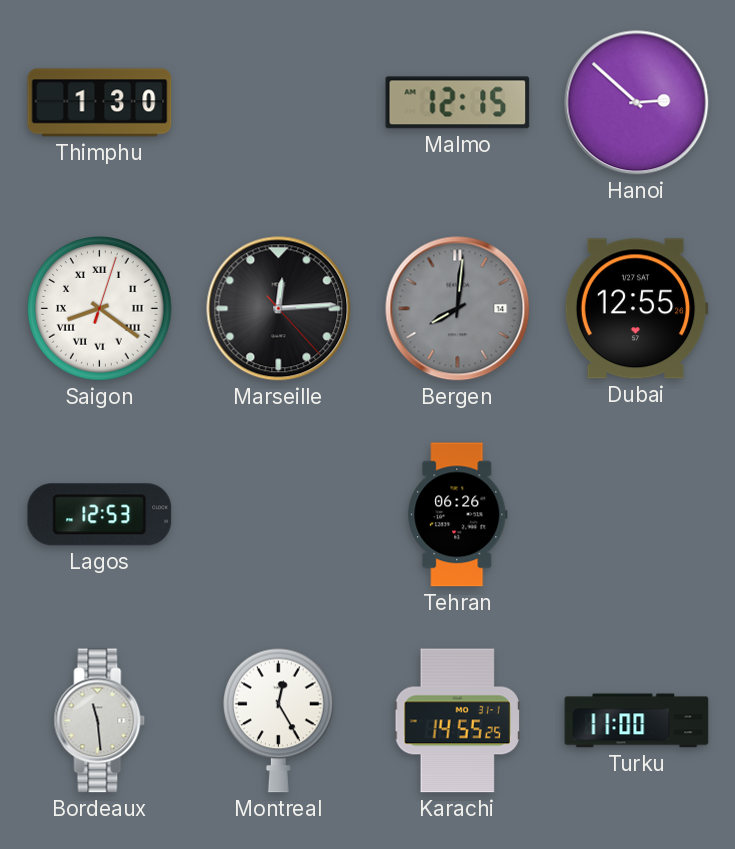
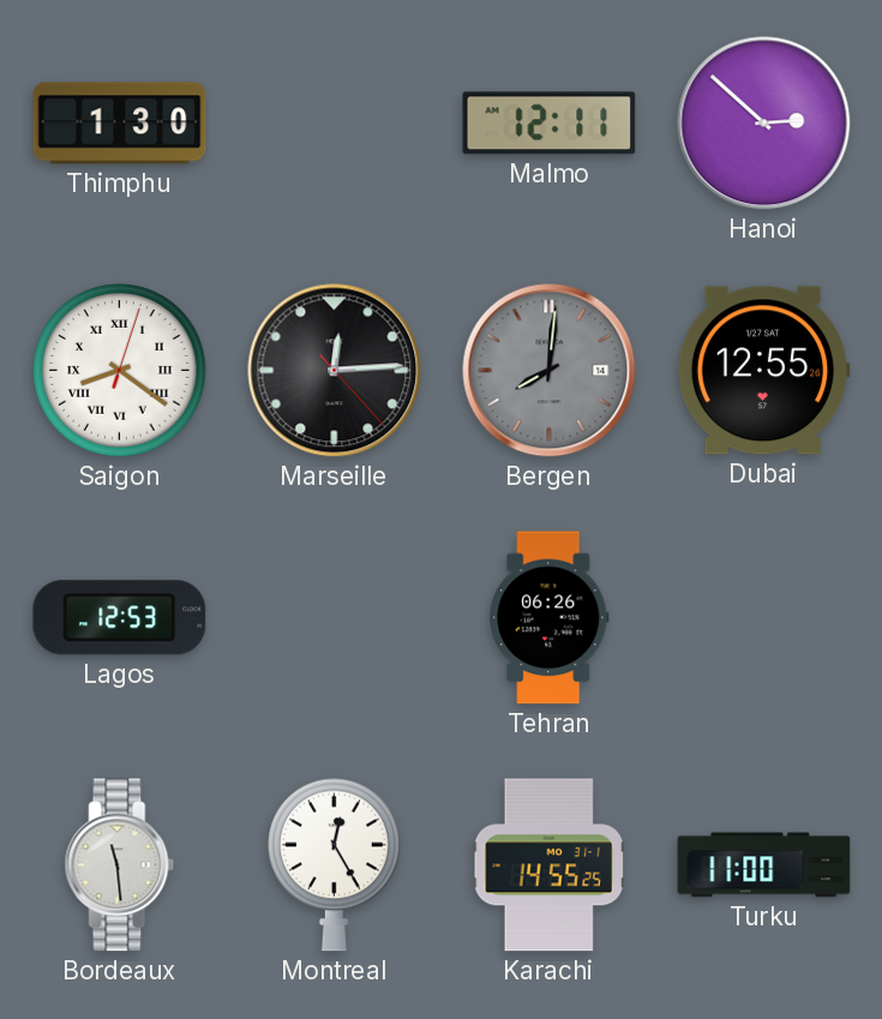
Malmo: 12:15 -> 12:11
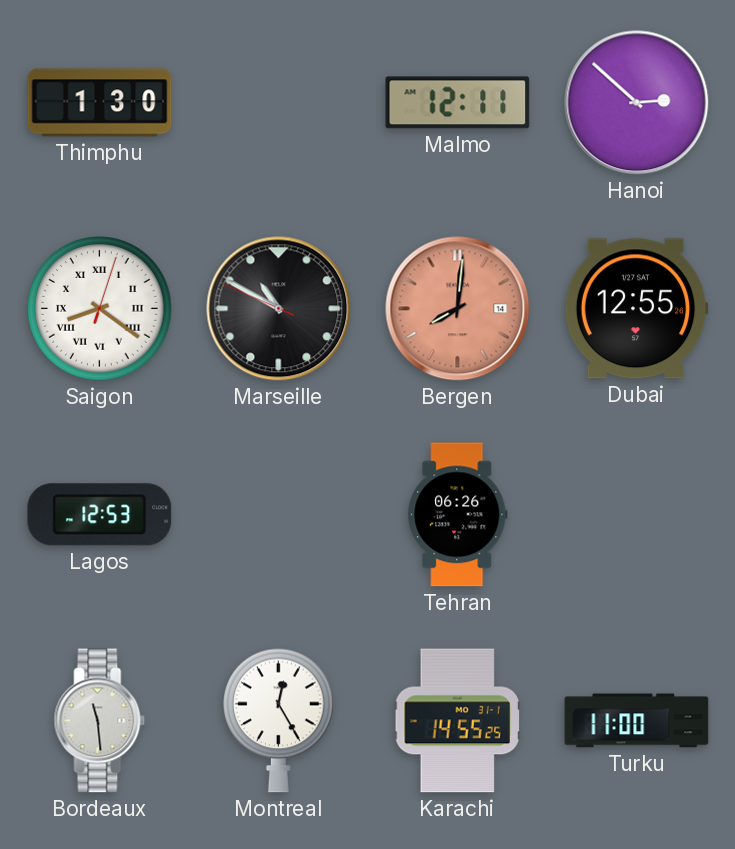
Marseille: 12:14 -> 10:49
Bergen dial: grey -> salmon
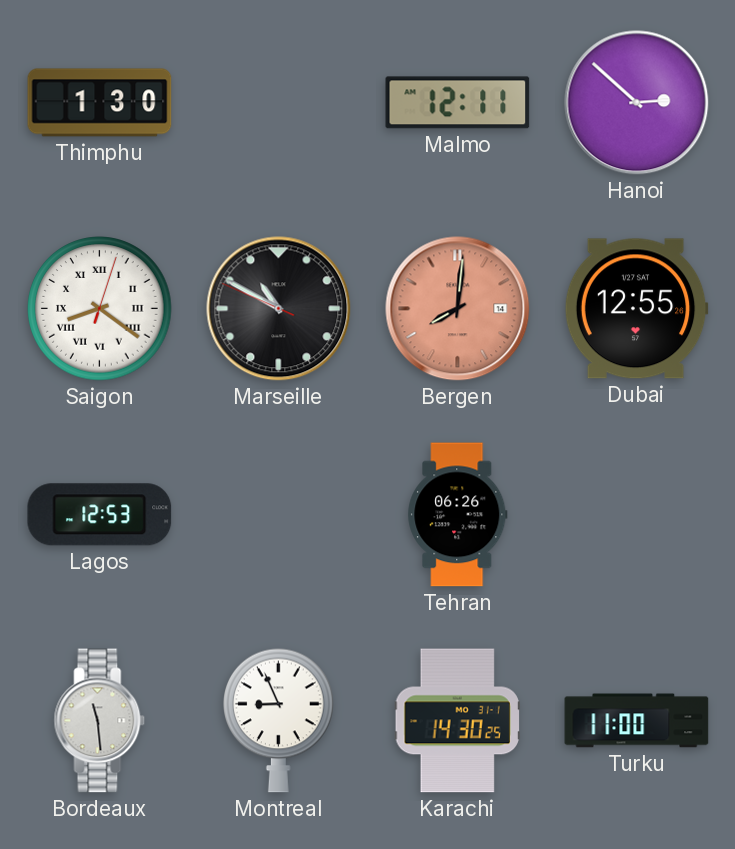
Montreal: 12:25 -> 8:56
Karachi: 14:55 -> 14:30
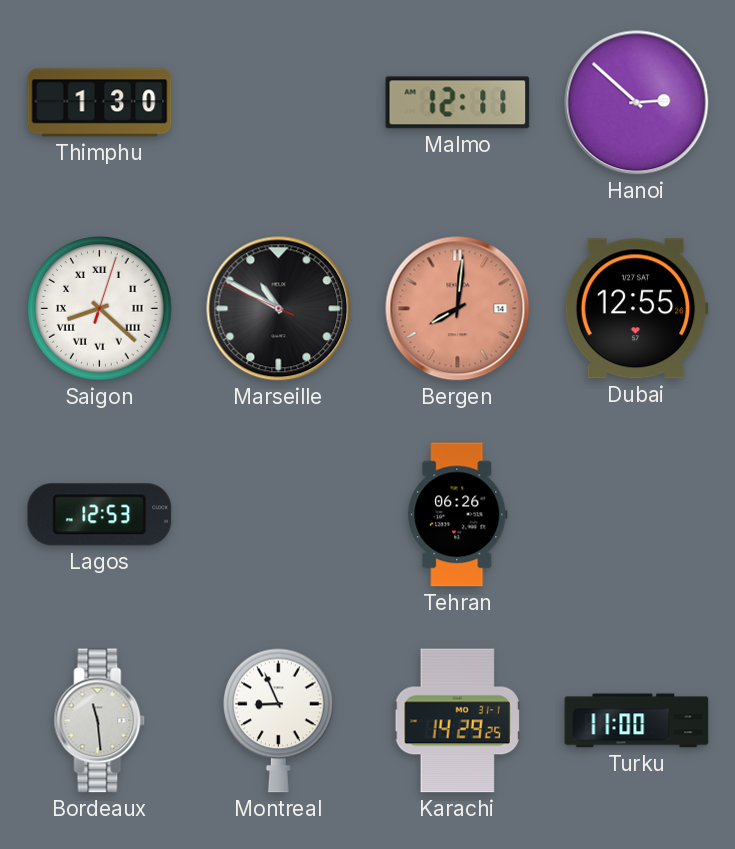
Saigon: 8:21 -> 8:22
Karachi: 14:30 -> 14:29
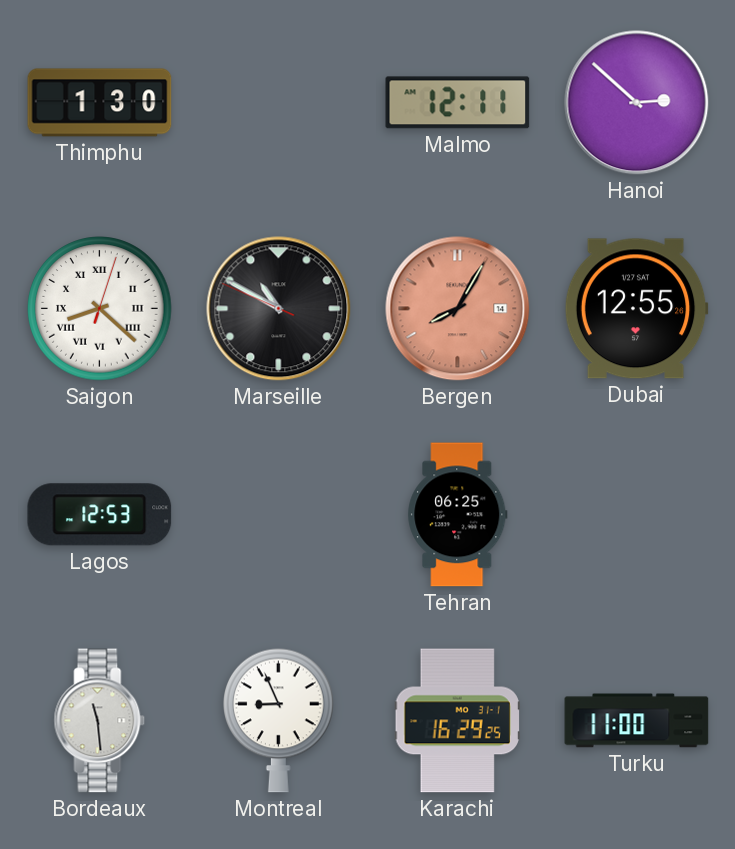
Bergen: 8:01 -> 8:05
Tehran: 06:26 -> 06:25
Karachi: 14:29 -> 16:29
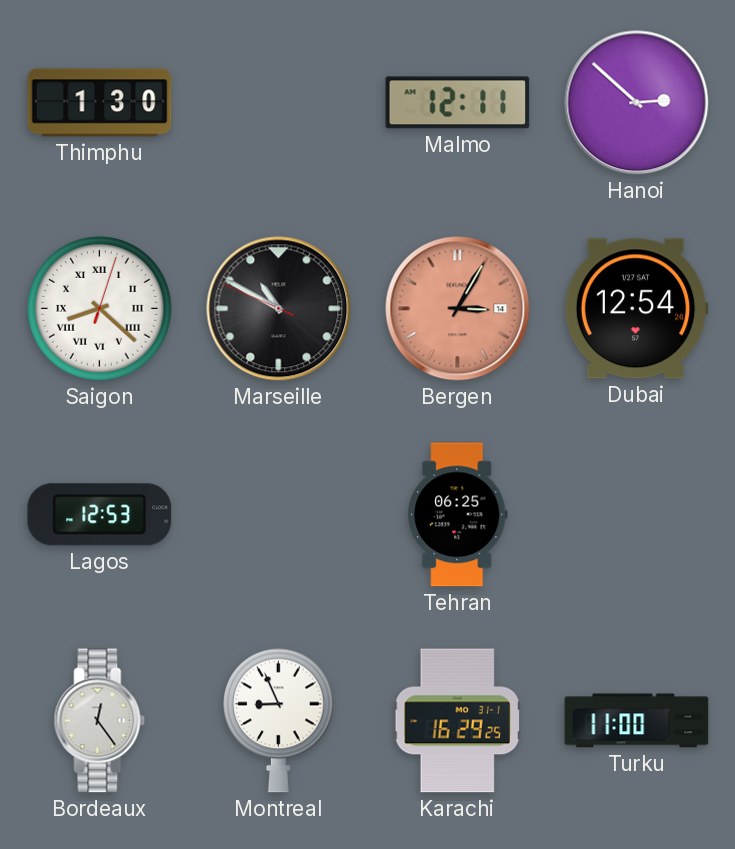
Bergen: 8:05 -> 3:05
Dubai: 12:55 -> 12:54
Bordeaux: 11:29 -> 12:24
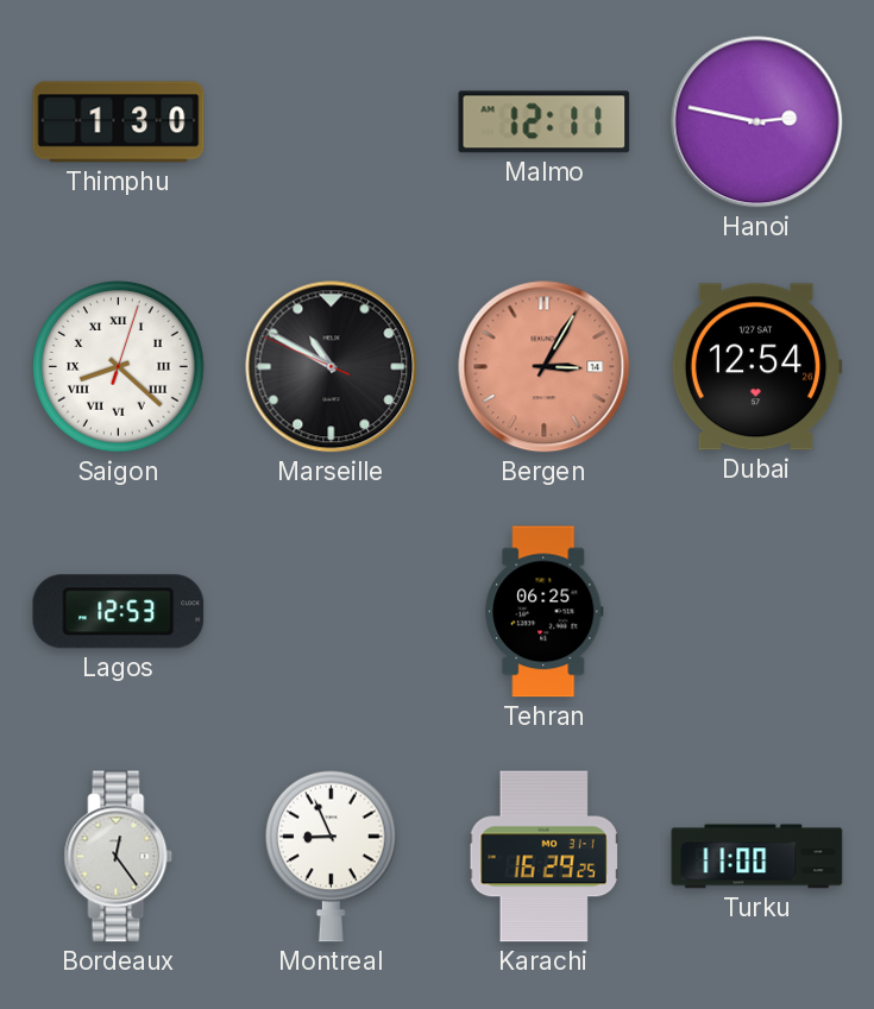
Hanoi: 2:52 -> 2:47
